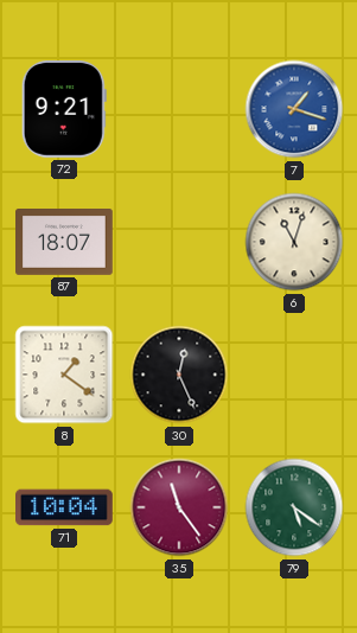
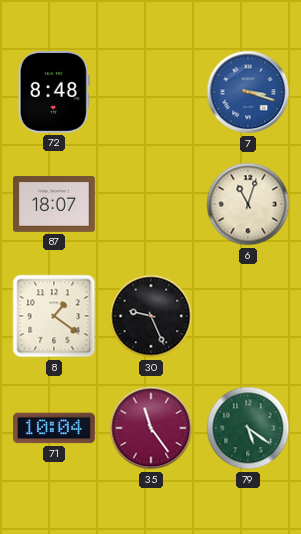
72: 9:21 -> 8:48
7: 1:18 -> 3:18
30: 12:26 -> 9:26
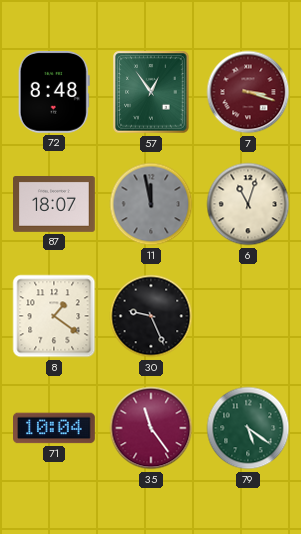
57: none -> 12:54
7 dial: blue -> burgundy
11: none -> 11:58
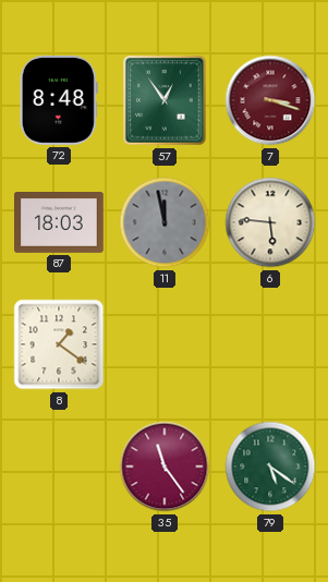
87: 18:07 -> 18:03
6: 11:03 -> 5:46
30: 9:26 -> none
71: 10:04 -> none
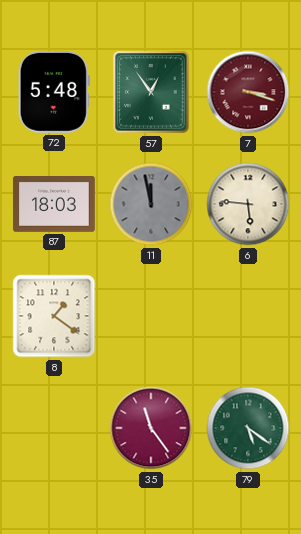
72: 8:48 -> 5:48
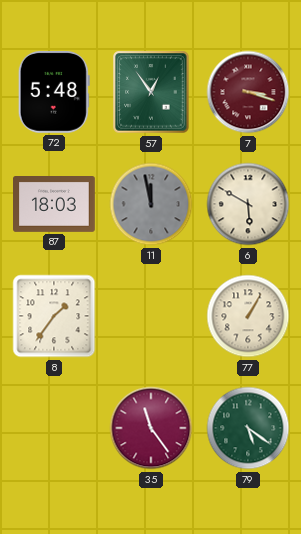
6: 5:46 -> 5:50
8: 1:21 -> 1:36
77: none -> 1:05
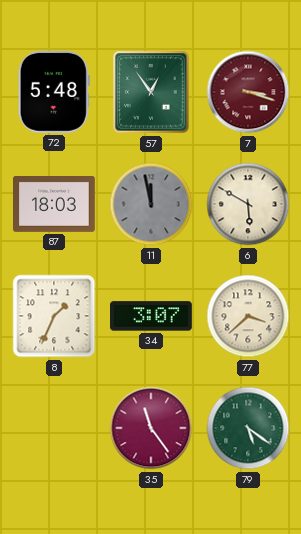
8: 1:36 -> 1:34
34: none -> 3:07
77: 1:05 -> 3:38
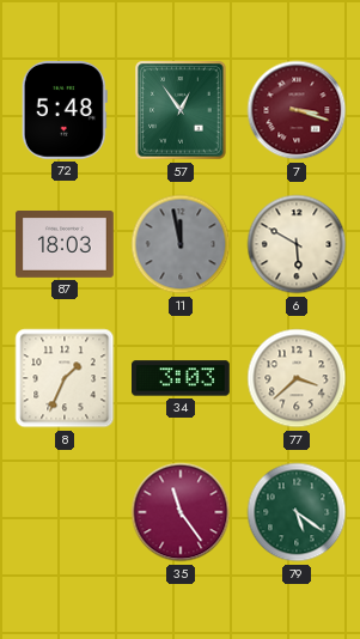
34: 3:07 -> 3:03
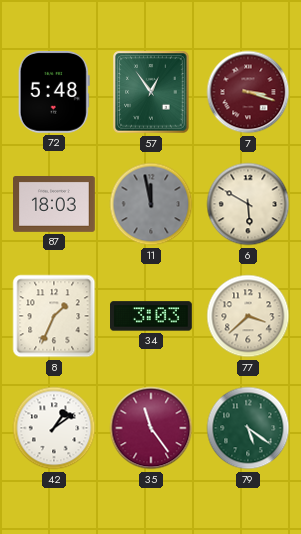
42: none -> 1:09
